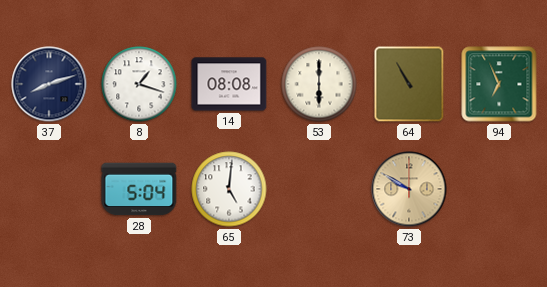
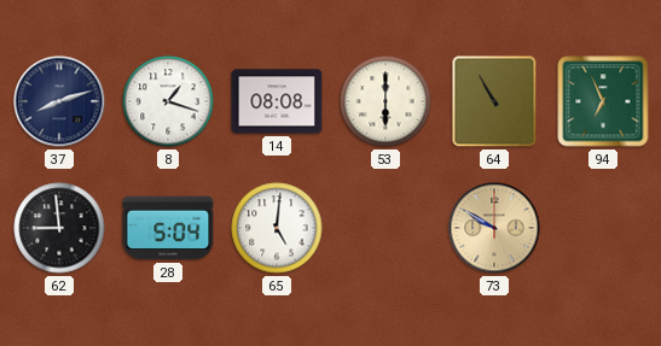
62: none -> 8:59
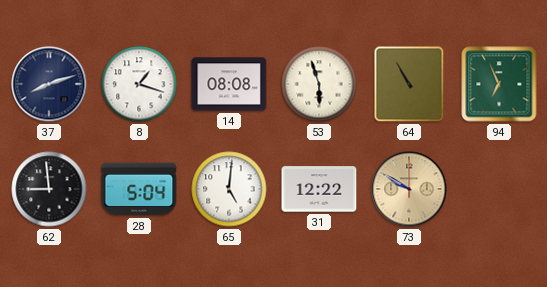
53: 6:00 -> 5:57
31: none -> 12:22
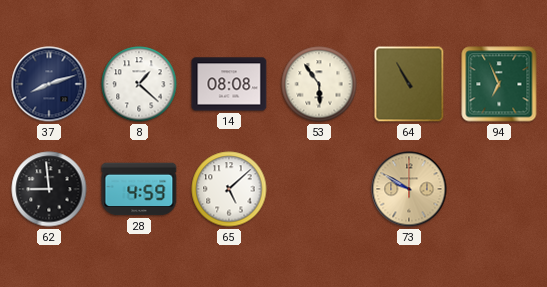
8: 1:18 -> 1:22
53: 5:57 -> 5:54
28: 5:04 -> 4:59
65: 5:01 -> 5:08
31: 12:22 -> none
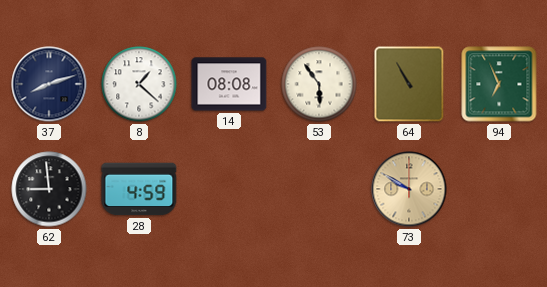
65: 5:08 -> none
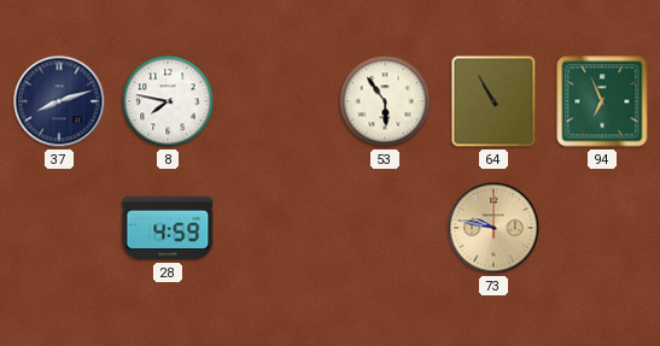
8: 1:22 -> 7:47
14: 08:08 -> none
62: 8:59 -> none
73: 9:50 -> 9:47
